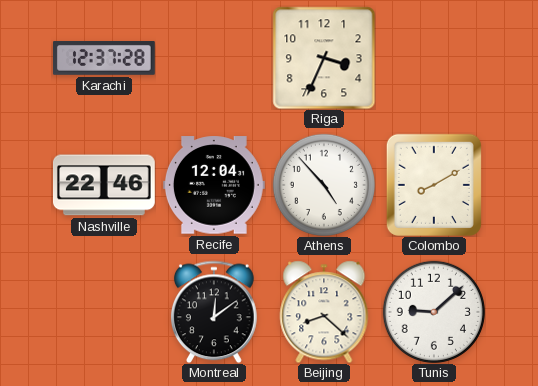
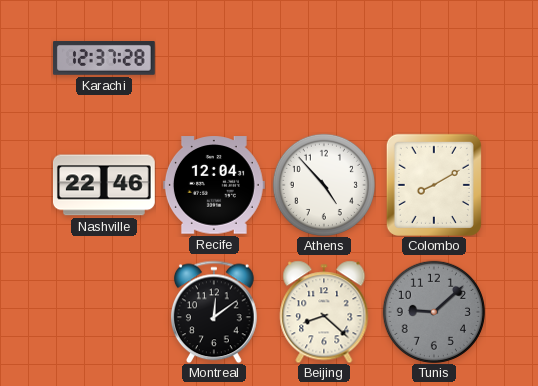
Riga: 3:34 -> none
Tunis dial: white -> grey
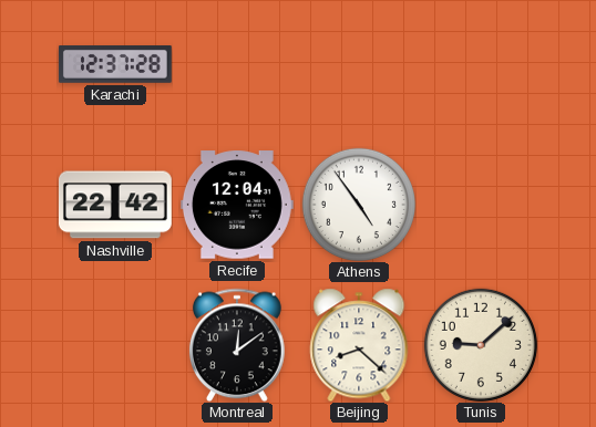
Nashville: 22:46 -> 22:42
Athens: 4:53 -> 4:54
Colombo: 8:10 -> none
Tunis dial: grey -> cream
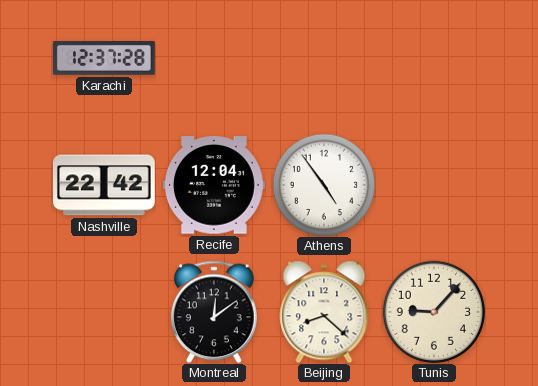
Tunis: 9:08 -> 9:07
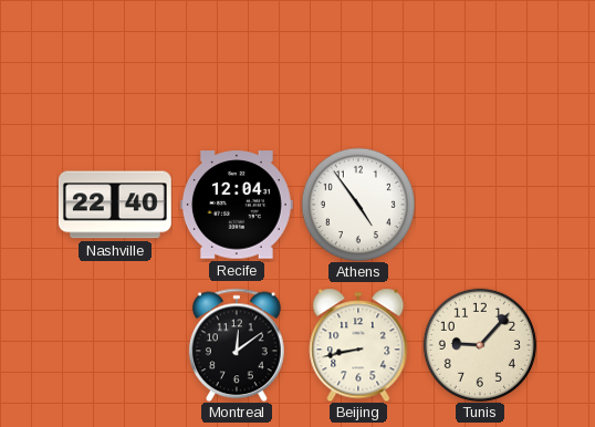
Karachi: 12:37 -> none
Nashville: 22:42 -> 22:40
Beijing: 8:22 -> 8:43
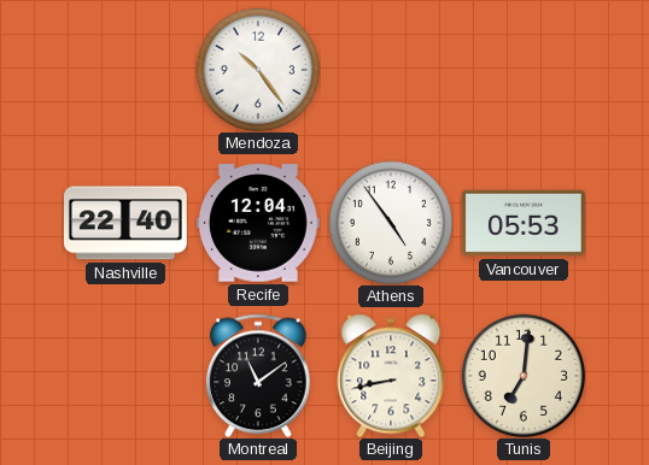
Mendoza: none -> 10:24
Vancouver: none -> 05:53
Montreal: 12:09 -> 11:09
Tunis: 9:07 -> 7:01
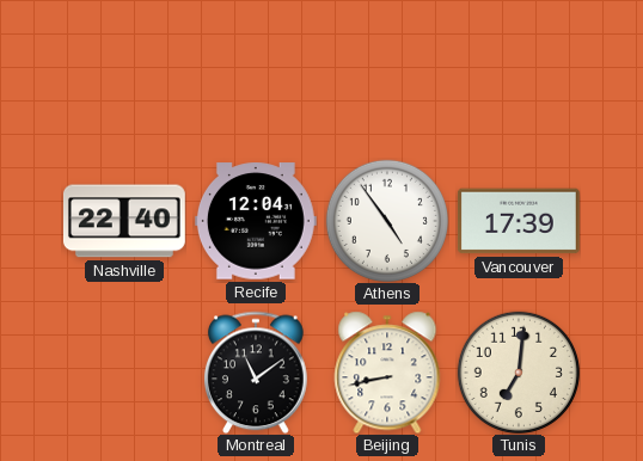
Mendoza: 10:24 -> none
Vancouver: 05:53 -> 17:39
